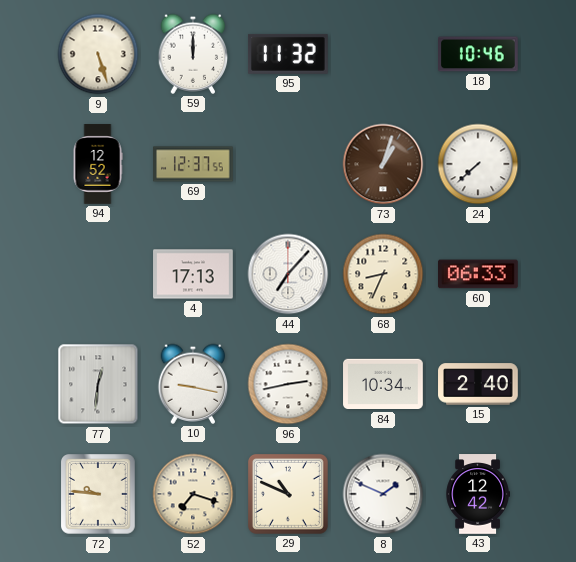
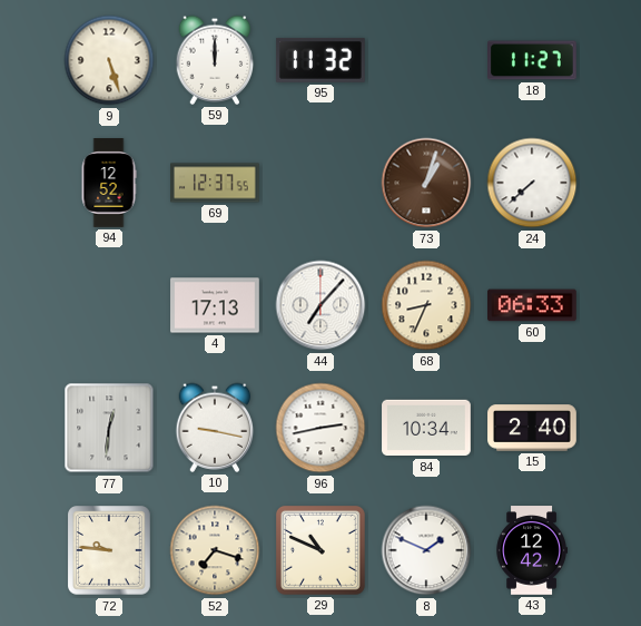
18: 10:46 -> 11:27
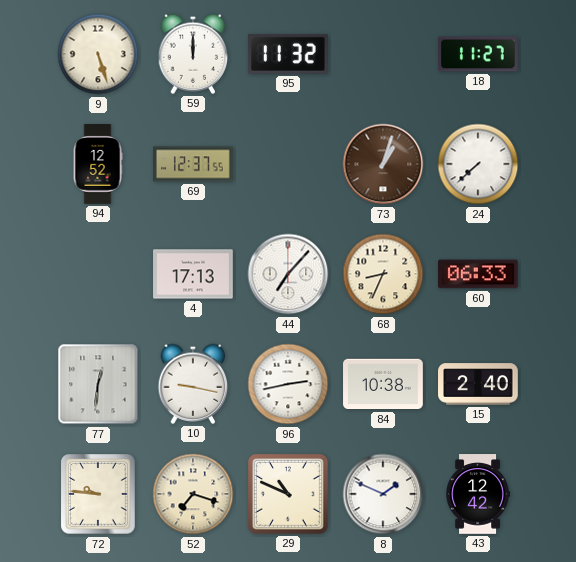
84: 10:34 -> 10:38
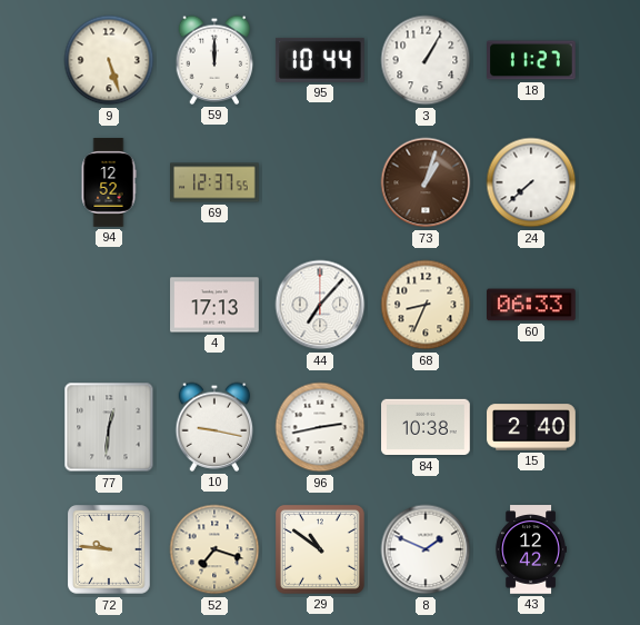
95: 11:32 -> 10:44
3: none -> 1:05
29: 10:49 -> 10:51
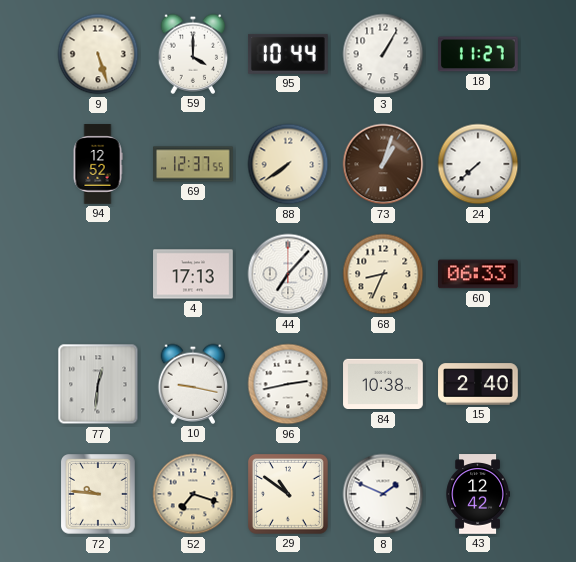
59: 12:00 -> 4:00
88: none -> 7:39
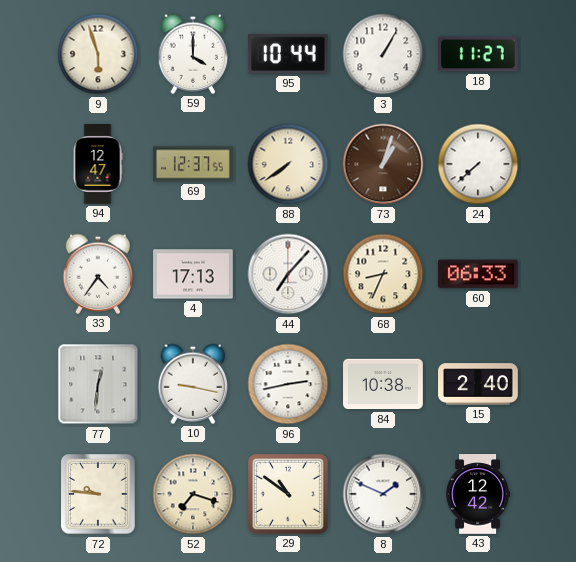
9: 5:27 -> 5:57
94: 12:52 -> 12:47
33: none -> 4:36
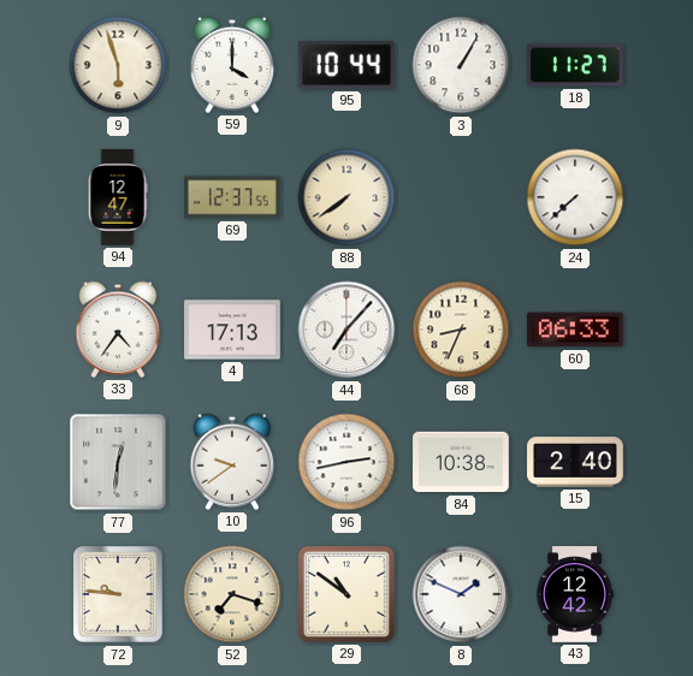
73: 1:03 -> none
10: 9:17 -> 9:39
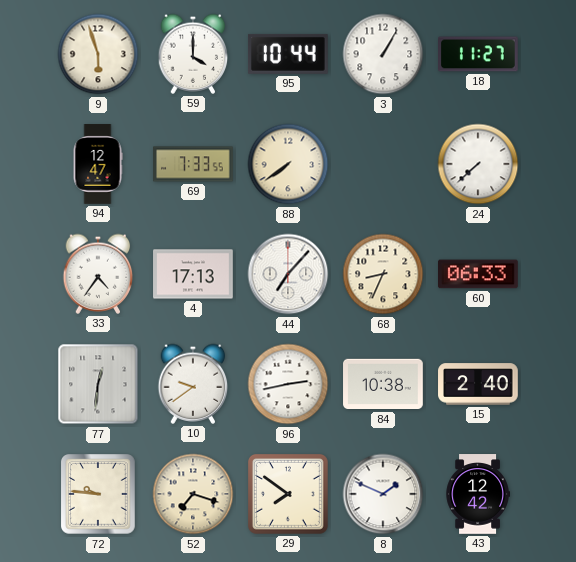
69: 12:37 -> 7:33
29: 10:51 -> 7:51
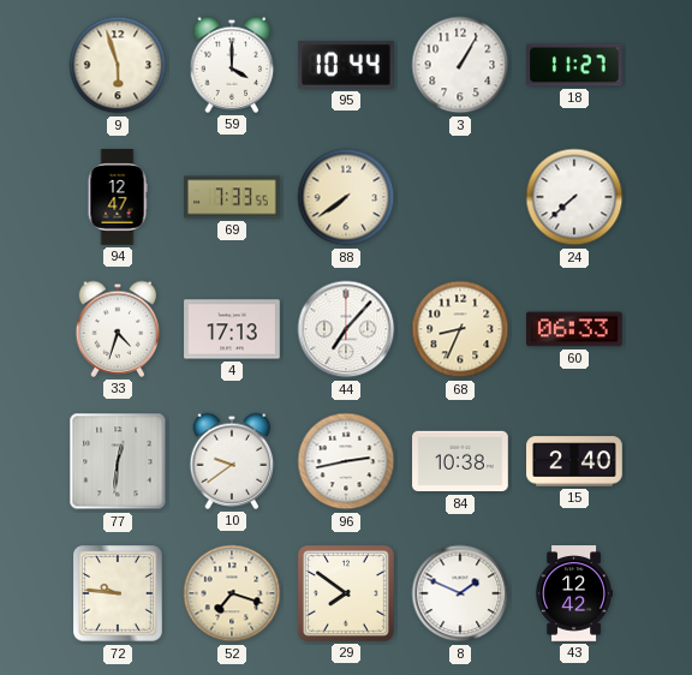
33: 4:36 -> 4:33
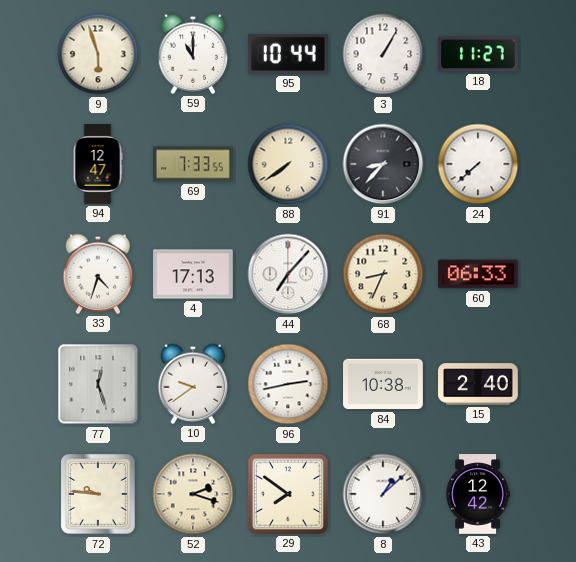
59: 4:00 -> 11:00
91: none -> 8:37
77: 12:31 -> 12:27
52: 7:18 -> 2:18
8: 1:49 -> 1:08
